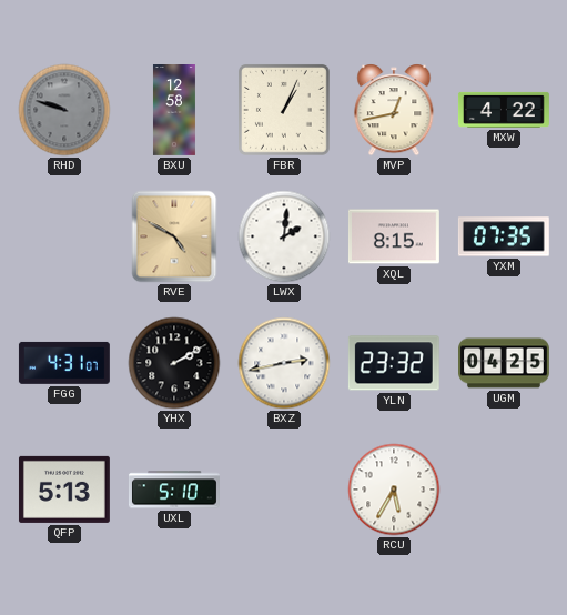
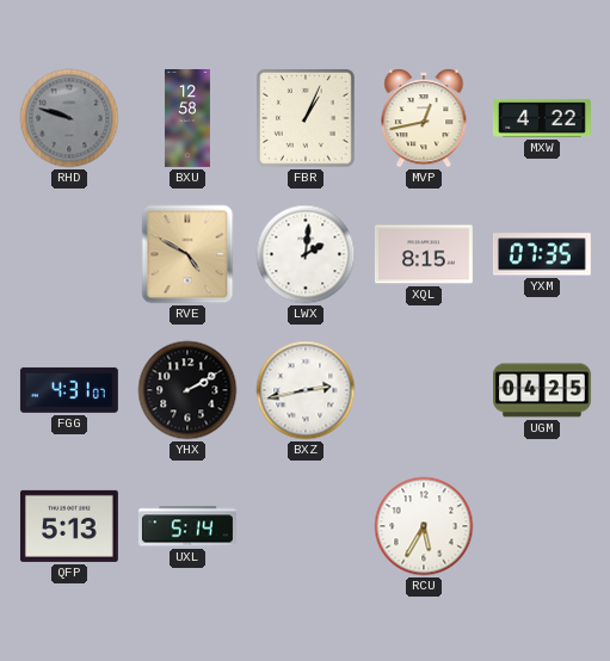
YLN: 23:32 -> none
UXL: 5:10 -> 5:14
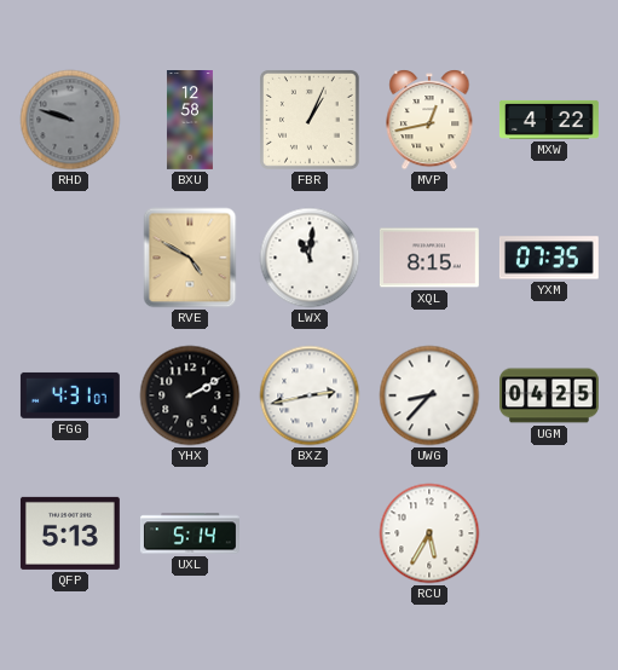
LWX: 2:01 -> 11:01
UWG: none -> 8:37
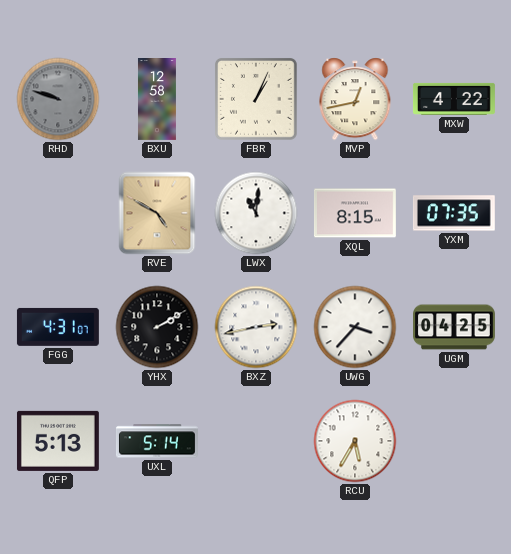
UWG: 8:37 -> 3:37
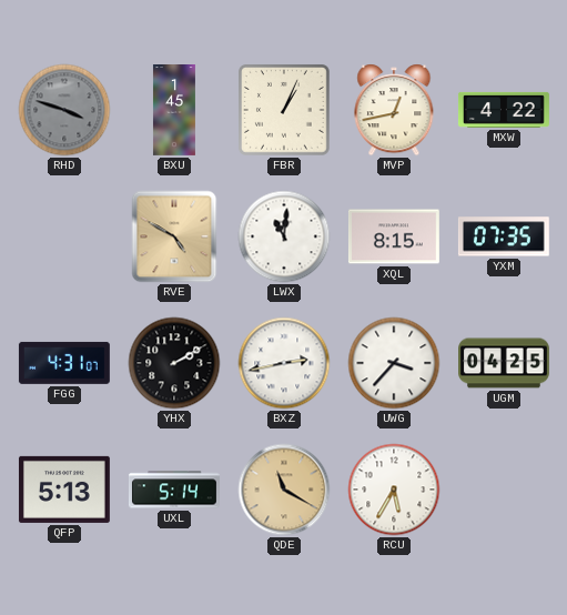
RHD: 9:48 -> 3:48
BXU: 12:58 -> 1:45
QDE: none -> 11:20
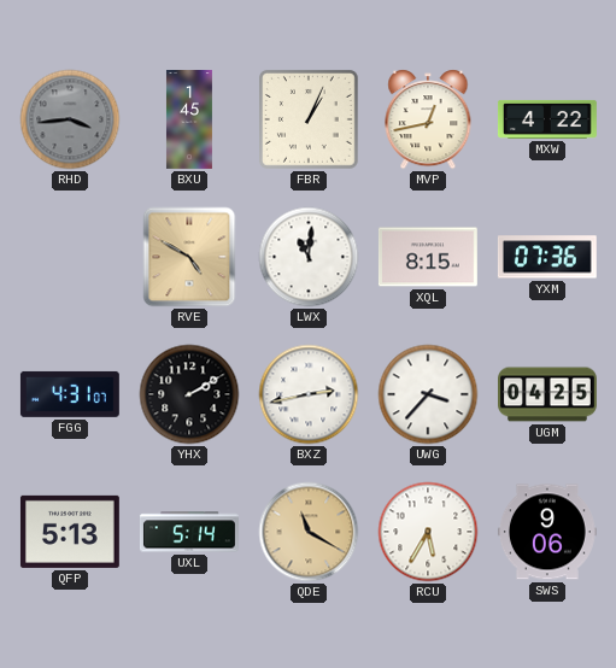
RHD: 3:48 -> 3:44
YXM: 07:35 -> 07:36
SWS: none -> 9:06
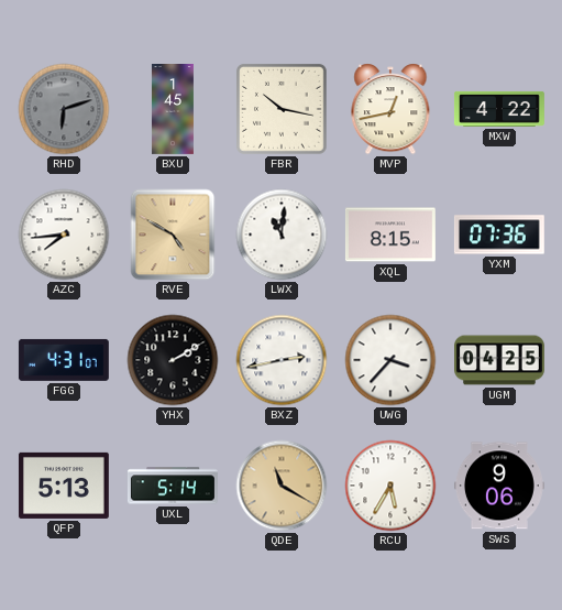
RHD: 3:44 -> 6:12
FBR: 1:04 -> 10:17
AZC: none -> 7:44
